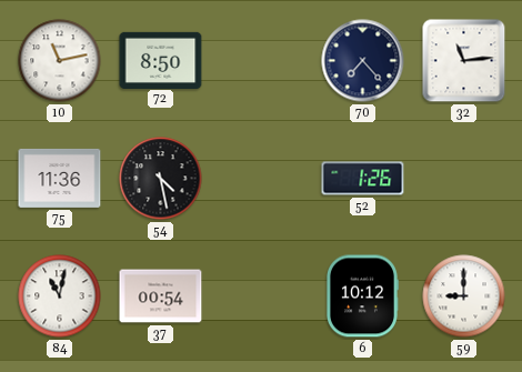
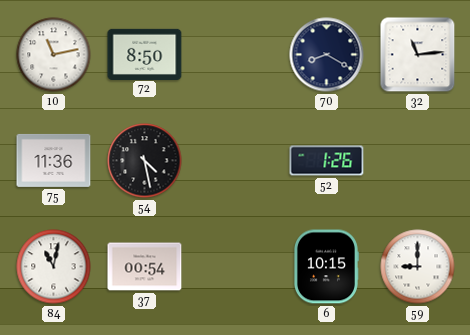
70: 7:23 -> 8:20
6: 10:12 -> 10:15
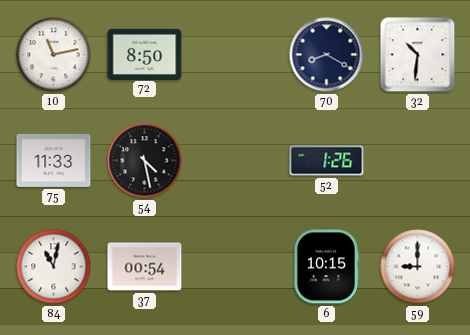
32: 11:14 -> 10:31
75: 11:36 -> 11:33
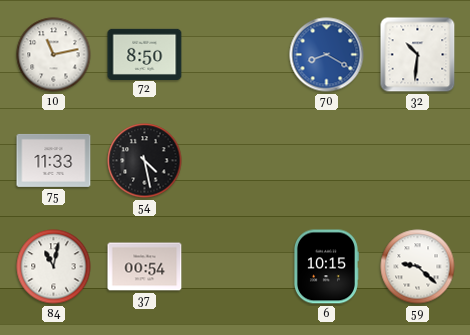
70 dial: navy -> blue
52: 1:26 -> none
59: 9:00 -> 9:22
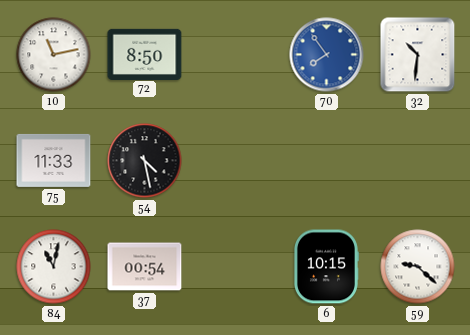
70: 8:20 -> 7:54
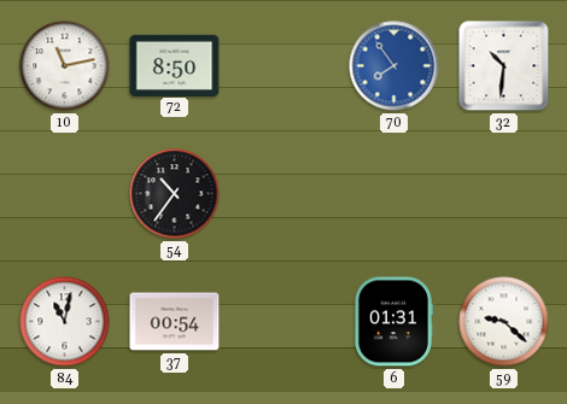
75: 11:33 -> none
54: 4:28 -> 10:36
6: 10:15 -> 01:31
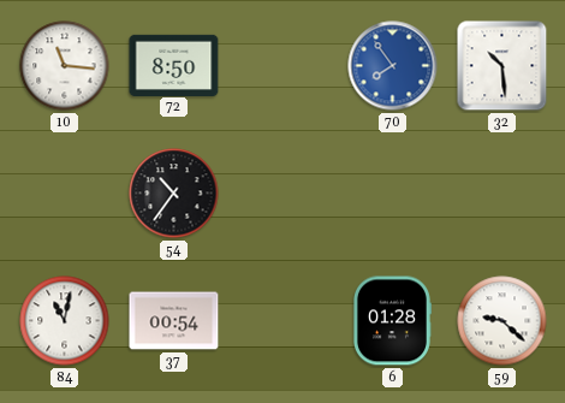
10: 11:13 -> 11:16
32: 10:31 -> 10:29
6: 01:31 -> 01:28
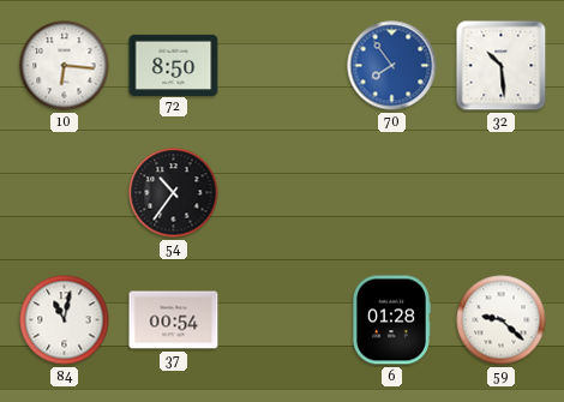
10: 11:16 -> 6:16
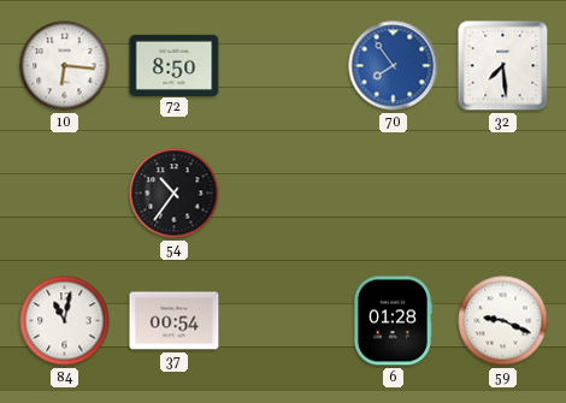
32: 10:29 -> 7:29
59: 9:22 -> 9:19
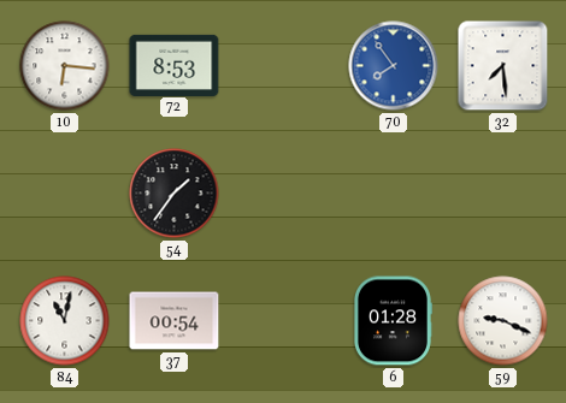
72: 8:50 -> 8:53
54: 10:36 -> 1:36
